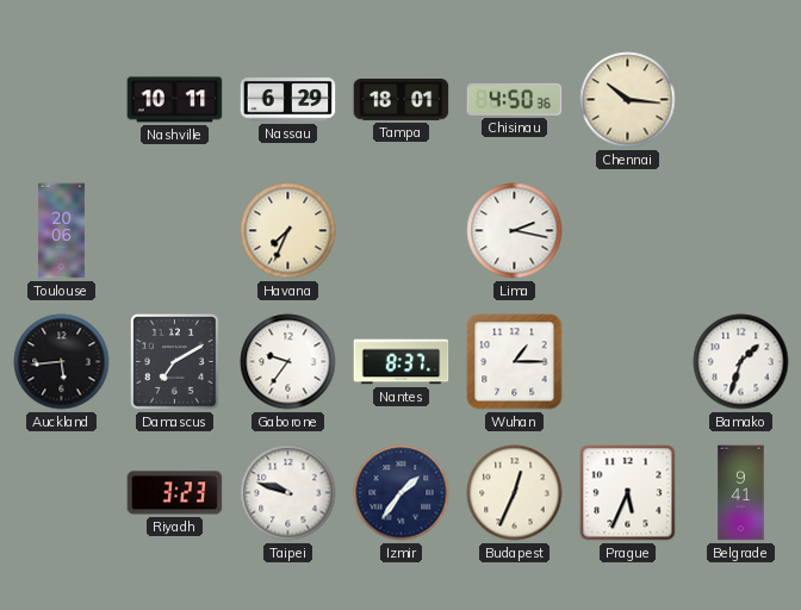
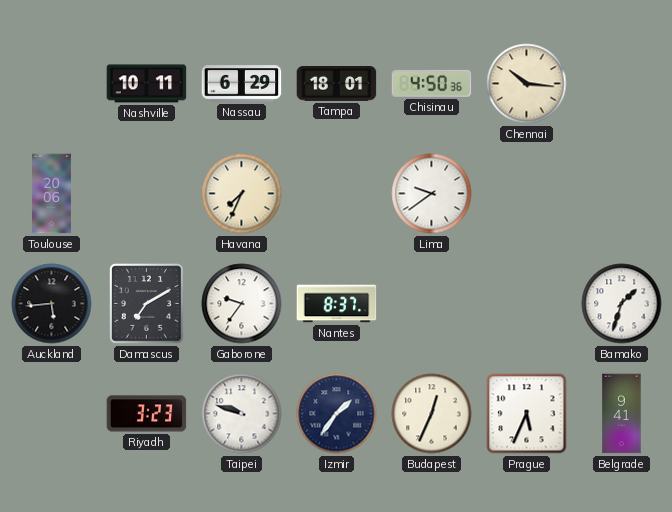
Lima: 2:17 -> 9:39
Wuhan: 1:15 -> none
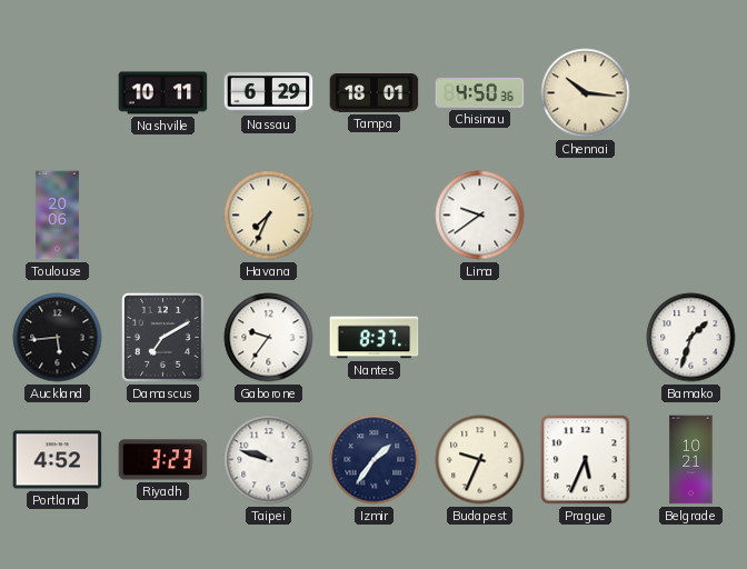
Portland: none -> 4:52
Budapest: 12:34 -> 9:34
Belgrade: 9:41 -> 10:21
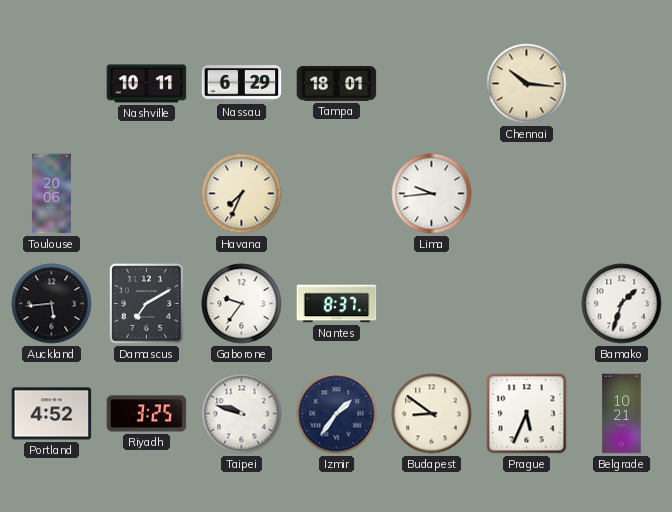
Chisinau: 4:50 -> none
Lima: 9:39 -> 9:44
Riyadh: 3:23 -> 3:25
Budapest: 9:34 -> 8:51
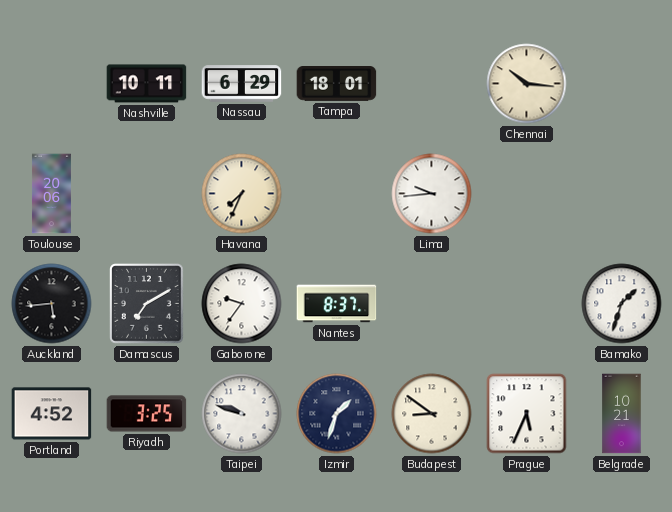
Izmir: 1:36 -> 1:33
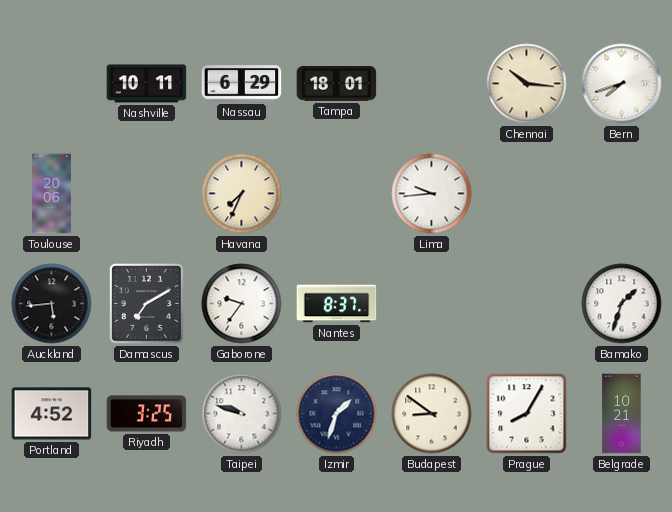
Bern: none -> 7:42
Prague: 5:34 -> 8:05
